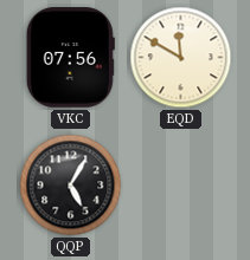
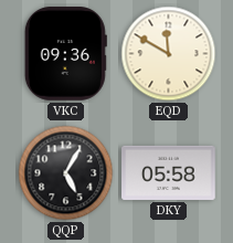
VKC: 07:56 -> 09:36
DKY: none -> 05:58
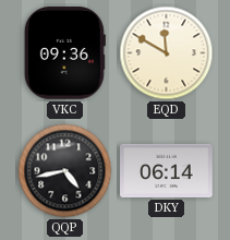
QQP: 5:05 -> 4:43
DKY: 05:58 -> 06:14
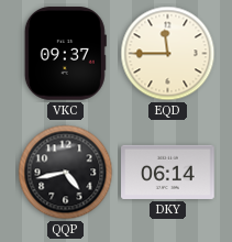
VKC: 09:36 -> 09:37
EQD: 11:50 -> 11:45
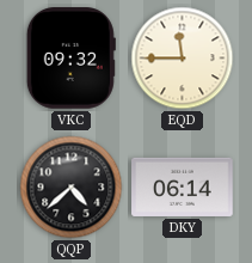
VKC: 09:37 -> 09:32
QQP: 4:43 -> 4:38
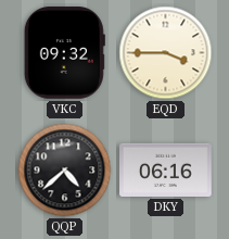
EQD: 11:45 -> 3:45
DKY: 06:14 -> 06:16
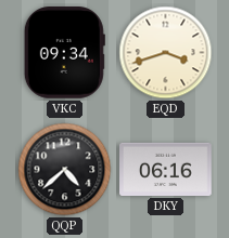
VKC: 09:32 -> 09:34
EQD: 3:45 -> 3:42
